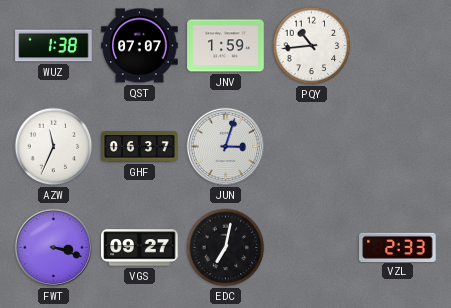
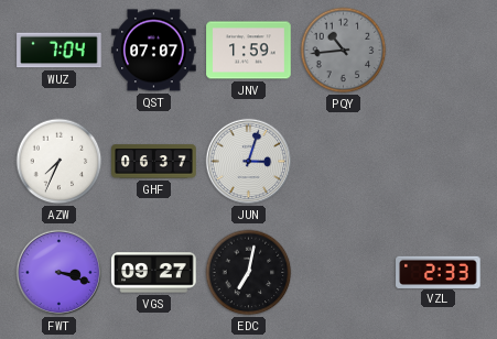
WUZ: 1:38 -> 7:04
PQY dial: white -> grey
AZW: 11:34 -> 7:34
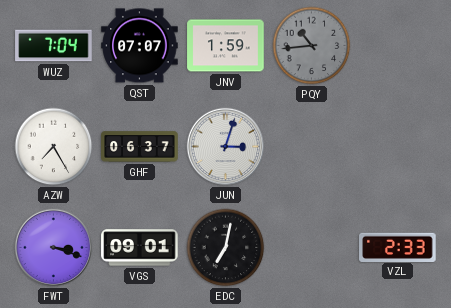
AZW: 7:34 -> 7:25
VGS: 09:27 -> 09:01
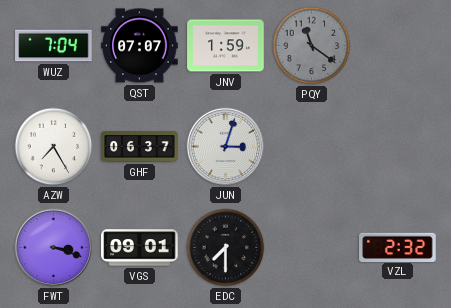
PQY: 10:44 -> 11:21
EDC: 7:02 -> 7:30
VZL: 2:33 -> 2:32
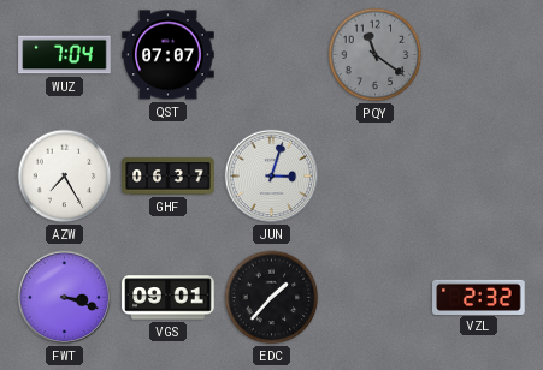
JNV: 1:59 -> none
EDC: 7:30 -> 1:37
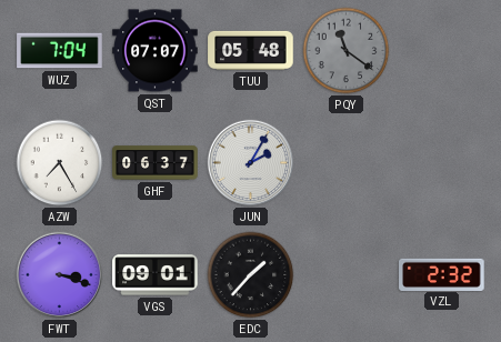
TUU: none -> 05:48
JUN: 3:03 -> 2:05
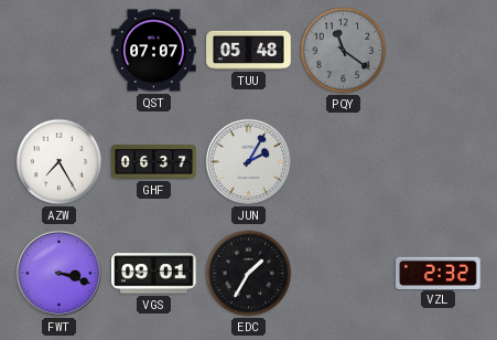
WUZ: 7:04 -> none
EDC: 1:37 -> 1:35
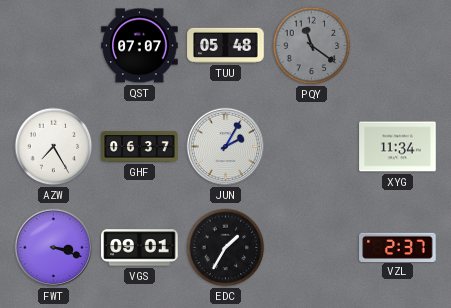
XYG: none -> 11:34
VZL: 2:32 -> 2:37
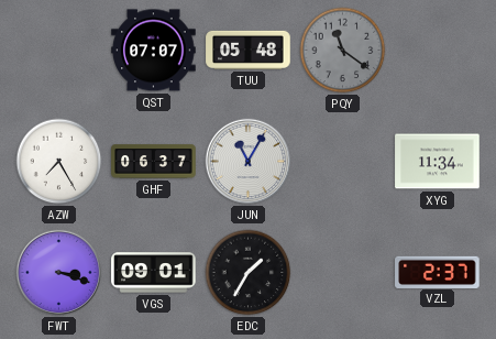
JUN: 2:05 -> 11:05
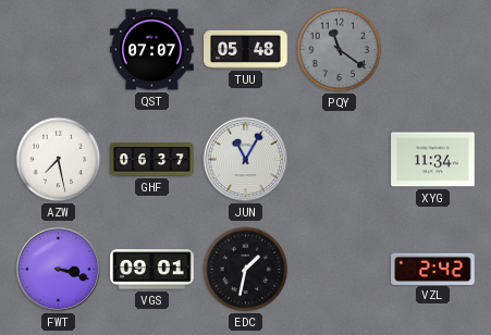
AZW: 7:25 -> 7:28
EDC: 1:35 -> 1:32
VZL: 2:37 -> 2:42
